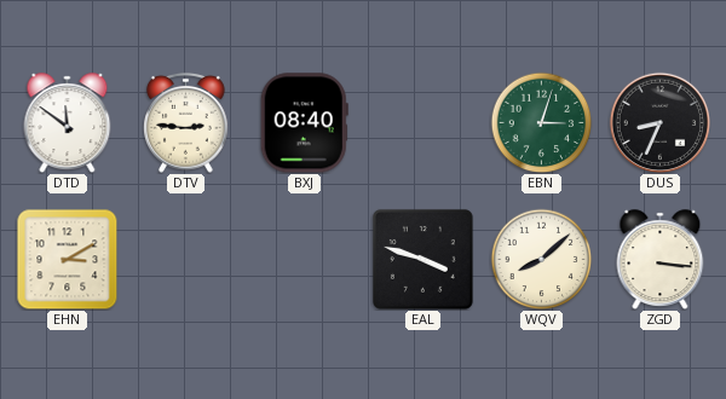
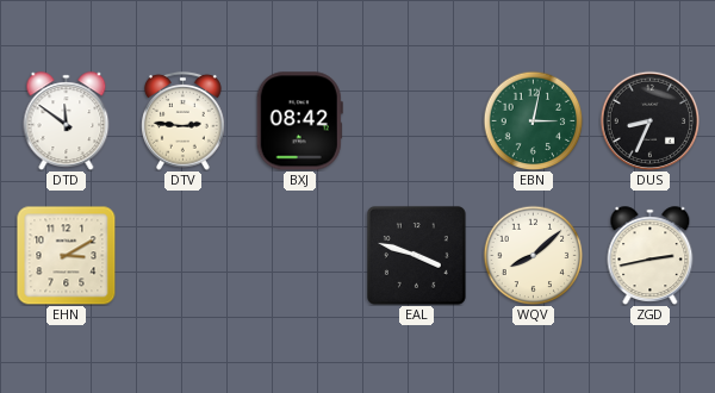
BXJ: 08:40 -> 08:42
EBN: 3:03 -> 3:02
ZGD: 3:16 -> 2:43
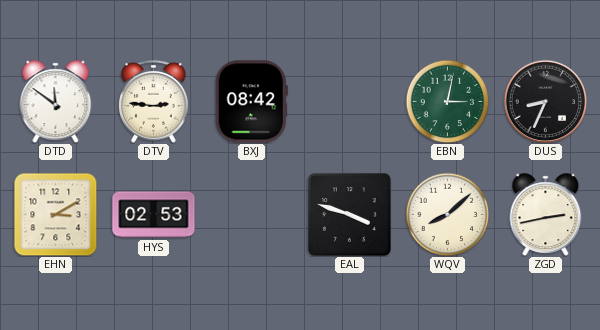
HYS: none -> 02:53
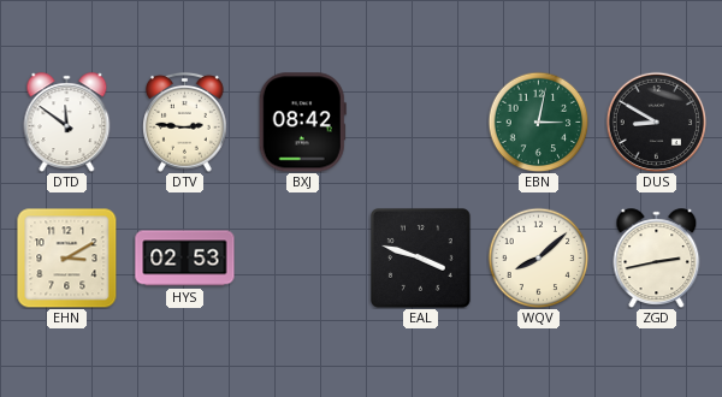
DUS: 8:34 -> 8:50
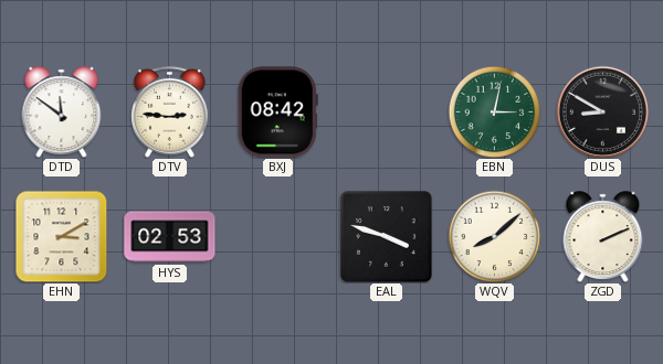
ZGD: 2:43 -> 2:11
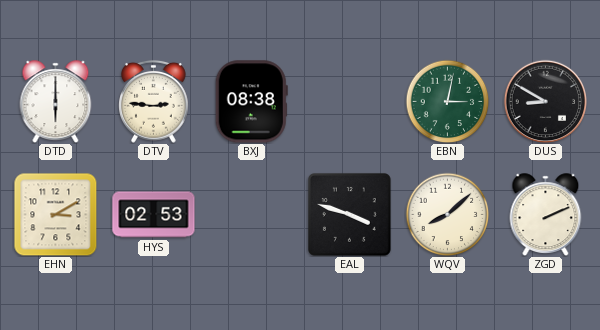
DTD: 11:51 -> 6:00
BXJ: 08:42 -> 08:38
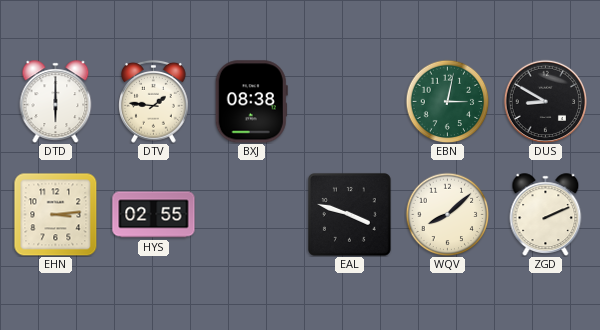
DTV: 2:46 -> 1:46
EHN: 3:10 -> 3:14
HYS: 02:53 -> 02:55
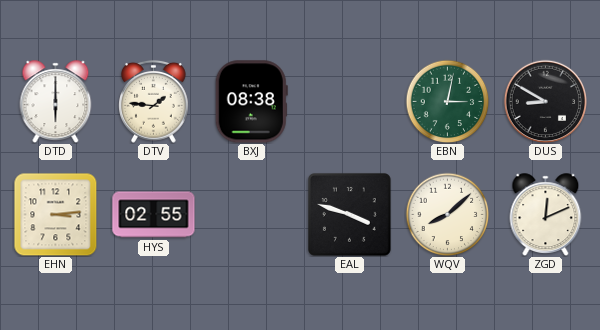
ZGD: 2:11 -> 12:11
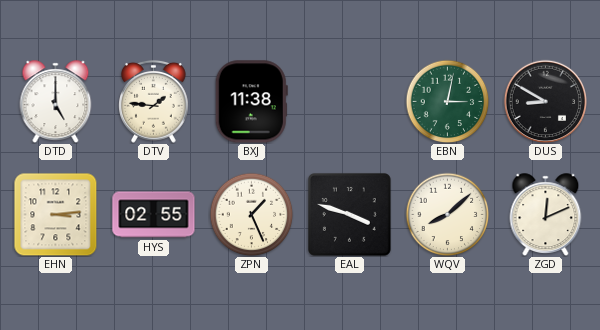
DTD: 6:00 -> 5:00
BXJ: 08:38 -> 11:38
ZPN: none -> 1:26
